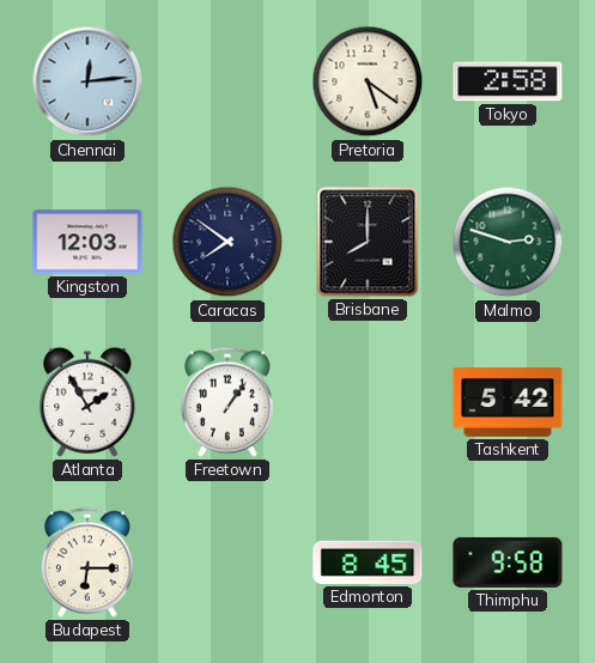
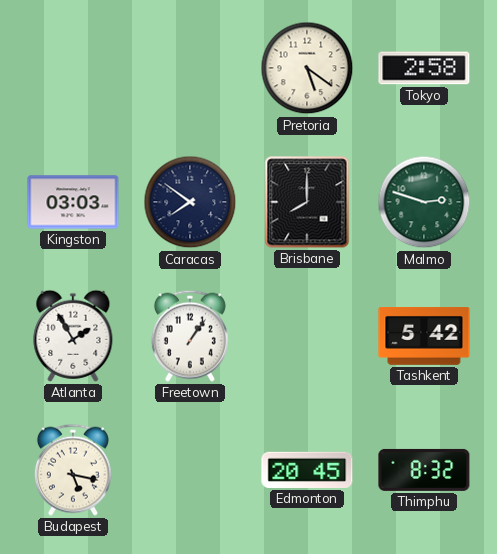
Chennai: 12:14 -> none
Kingston: 12:03 -> 03:03
Budapest: 6:15 -> 5:17
Edmonton: 8:45 -> 20:45
Thimphu: 9:58 -> 8:32
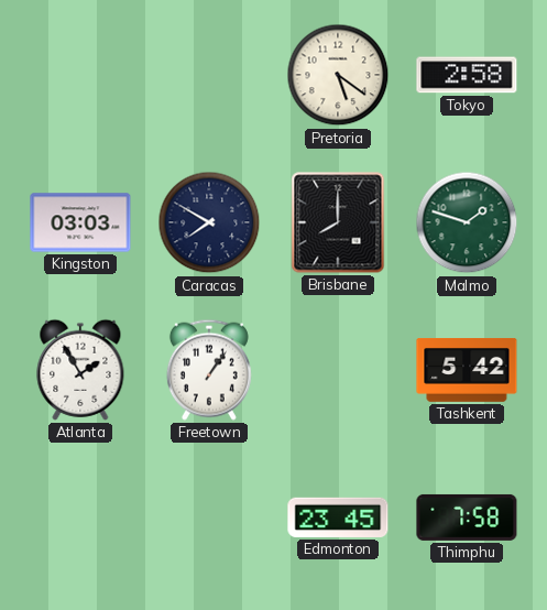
Caracas: 7:51 -> 7:50
Malmo: 2:48 -> 1:48
Budapest: 5:17 -> none
Edmonton: 20:45 -> 23:45
Thimphu: 8:32 -> 7:58
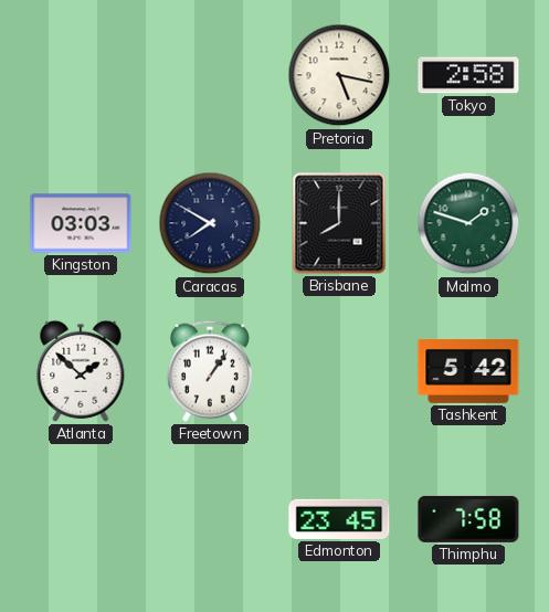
Pretoria: 5:21 -> 5:17
Atlanta: 1:55 -> 1:52
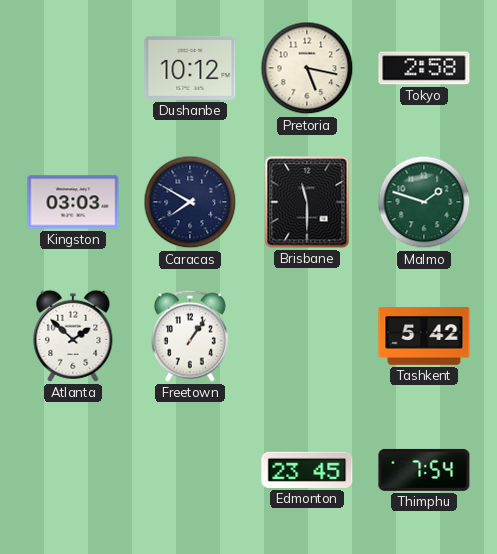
Dushanbe: none -> 10:12
Brisbane: 8:00 -> 11:30
Thimphu: 7:58 -> 7:54
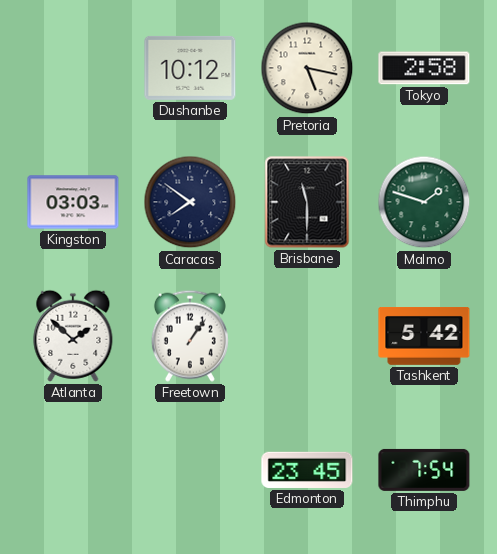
Caracas: 7:50 -> 7:51
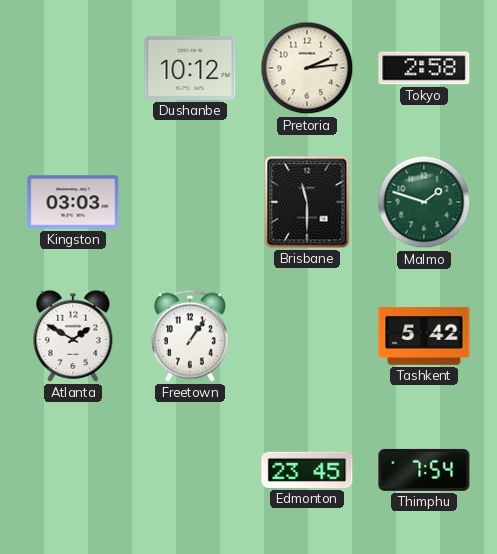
Pretoria: 5:17 -> 2:14
Caracas: 7:51 -> none
Atlanta: 1:52 -> 1:50
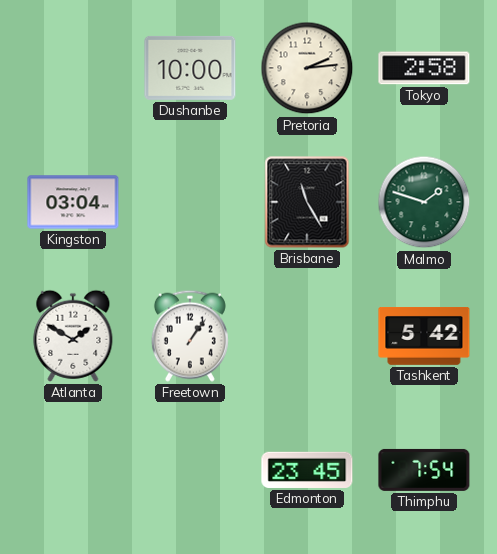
Dushanbe: 10:12 -> 10:00
Kingston: 03:03 -> 03:04
Brisbane: 11:30 -> 11:25
